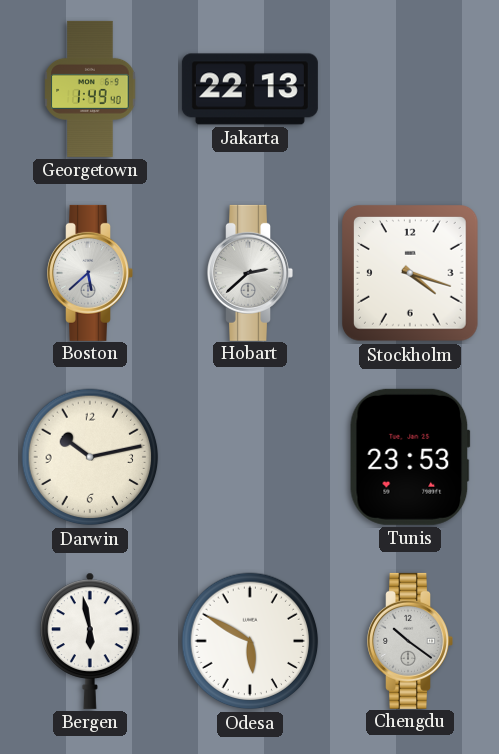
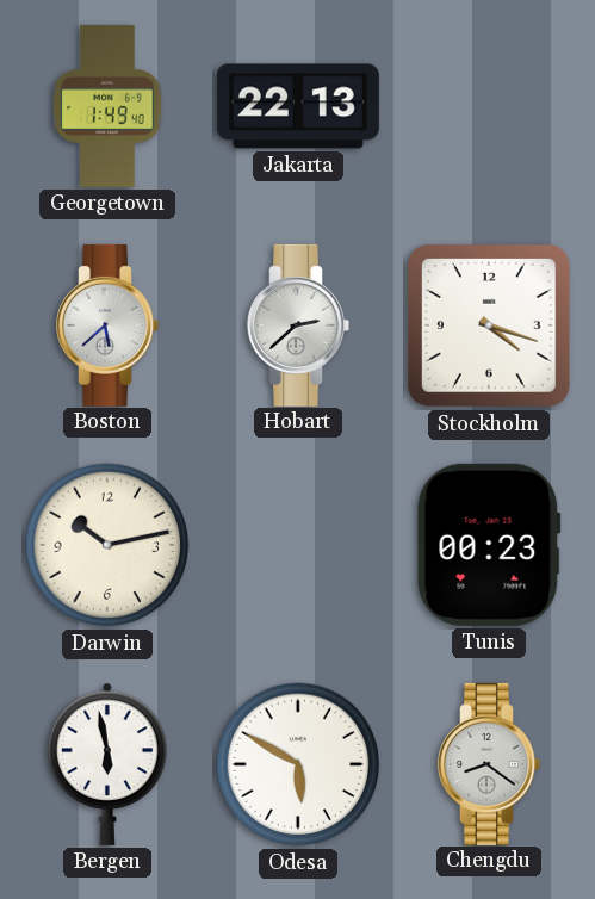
Tunis: 23:53 -> 00:23
Chengdu: 10:21 -> 8:21
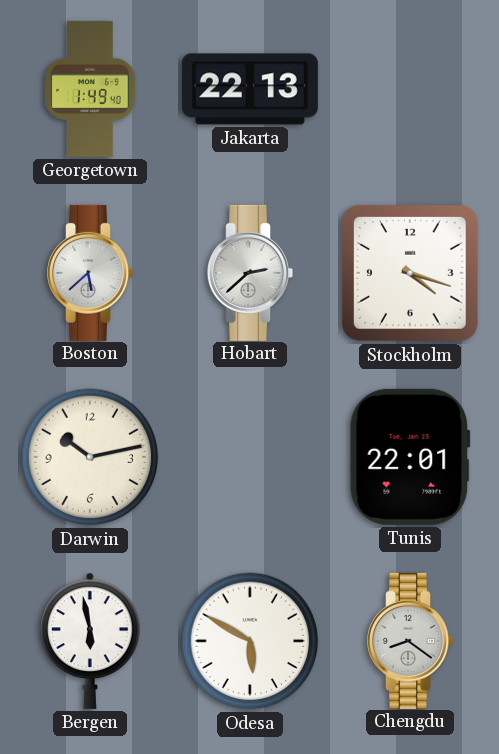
Tunis: 00:23 -> 22:01
